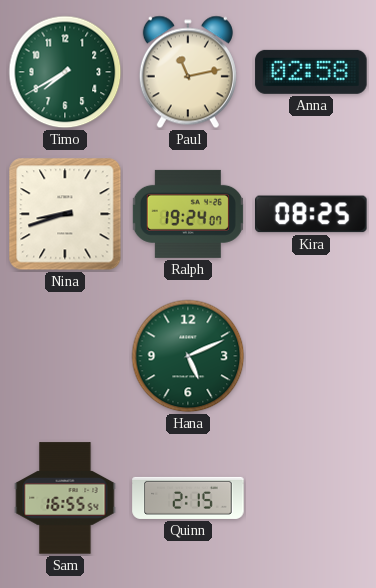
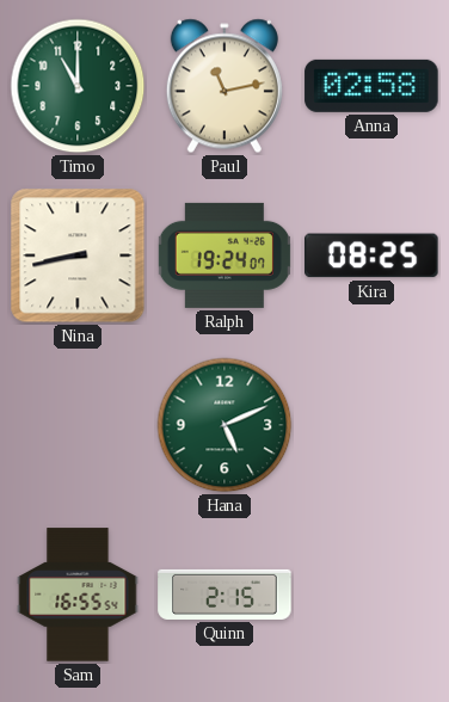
Timo: 7:40 -> 11:00
Nina: 8:42 -> 8:43
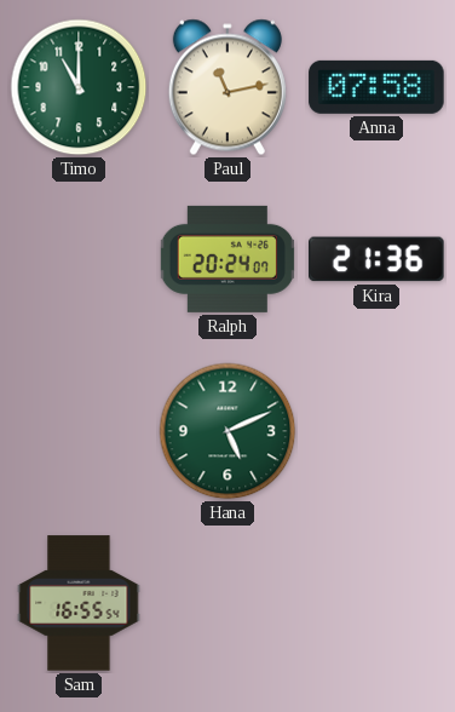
Anna: 02:58 -> 07:58
Nina: 8:43 -> none
Ralph: 19:24 -> 20:24
Kira: 08:25 -> 21:36
Quinn: 2:15 -> none
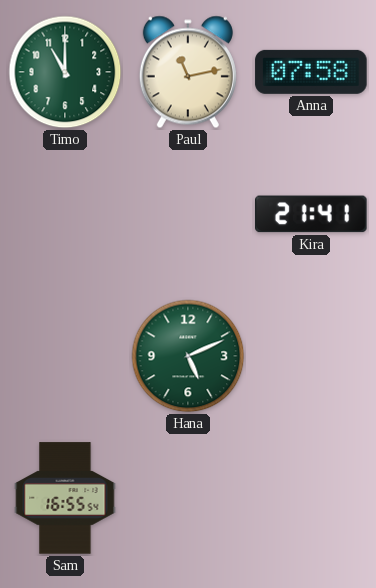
Ralph: 20:24 -> none
Kira: 21:36 -> 21:41
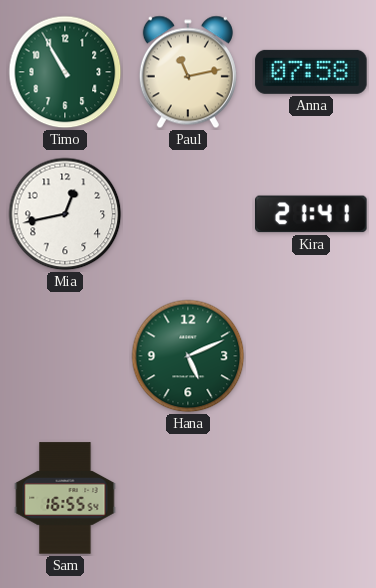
Timo: 11:00 -> 10:55
Mia: none -> 12:43
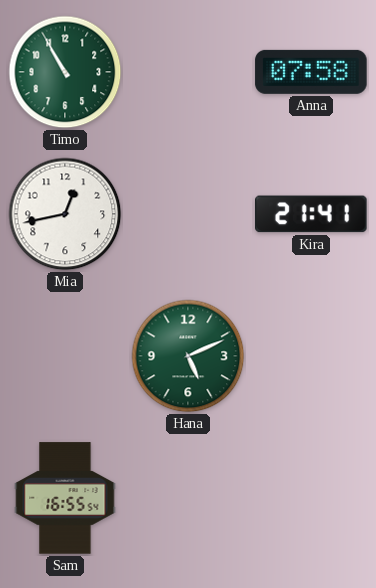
Paul: 11:13 -> none
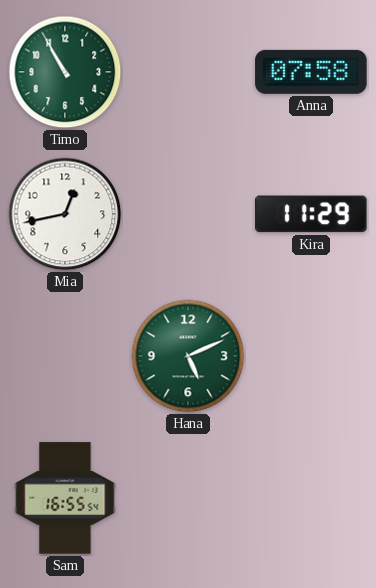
Kira: 21:41 -> 11:29
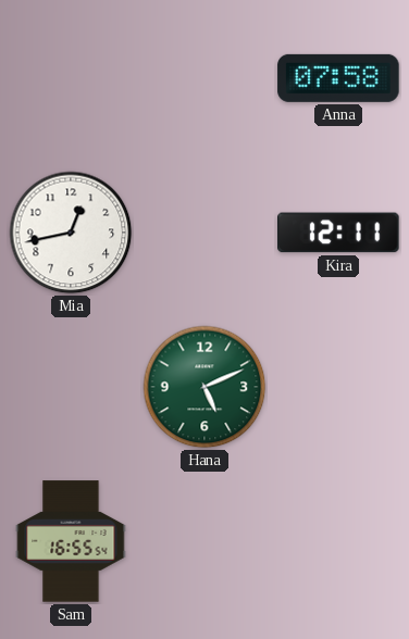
Timo: 10:55 -> none
Kira: 11:29 -> 12:11
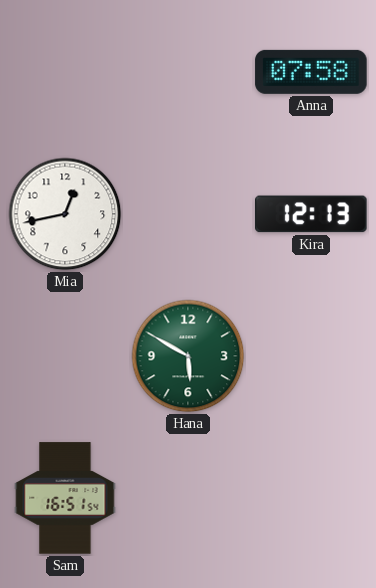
Kira: 12:11 -> 12:13
Hana: 5:11 -> 5:50
Sam: 16:55 -> 16:51
